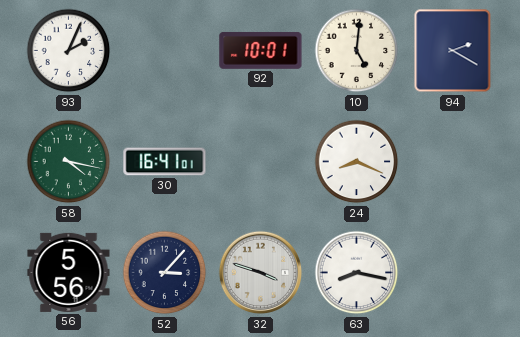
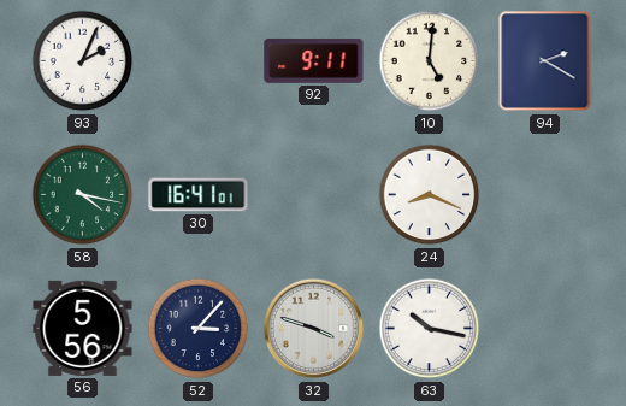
92: 10:01 -> 9:11
63: 8:17 -> 10:17
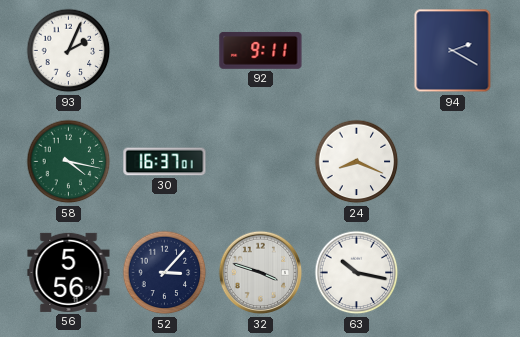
10: 5:01 -> none
30: 16:41 -> 16:37
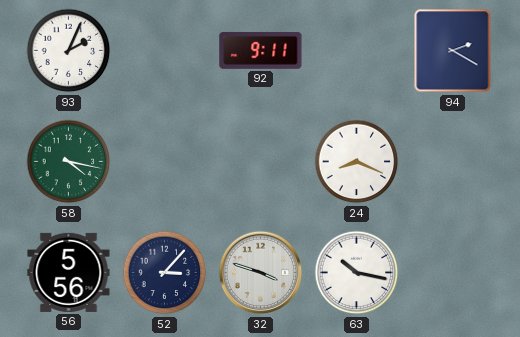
30: 16:37 -> none
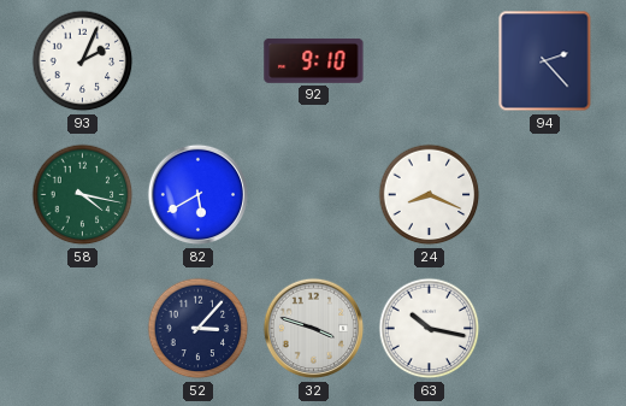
92: 9:11 -> 9:10
94: 2:20 -> 2:23
82: none -> 5:40
56: 5:56 -> none
